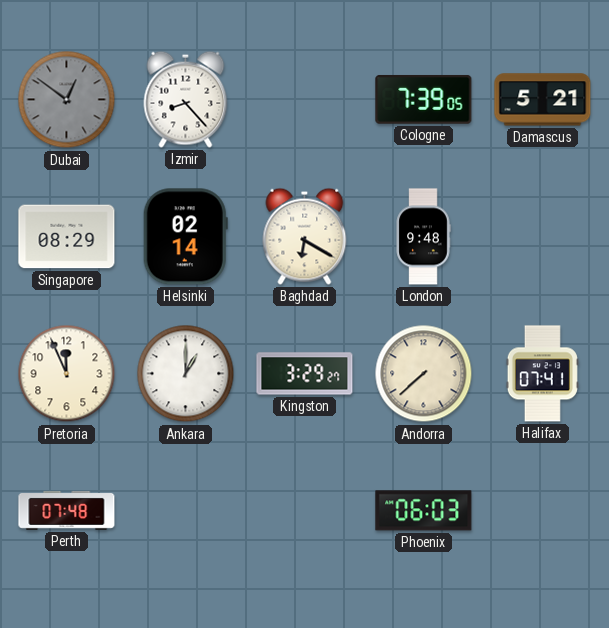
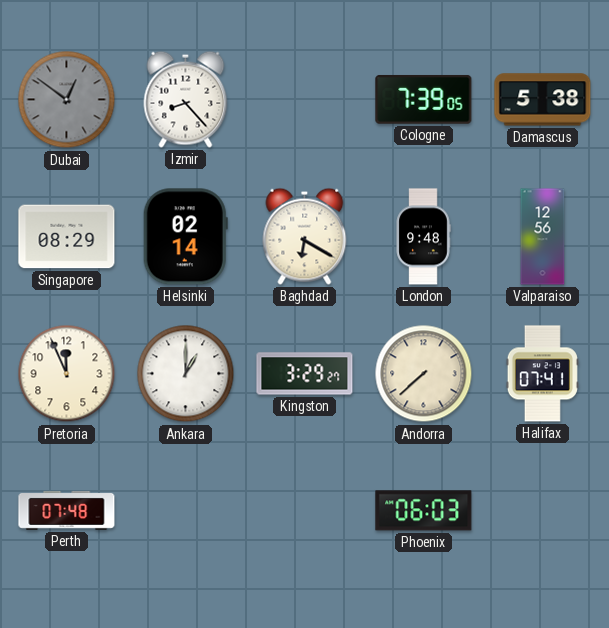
Damascus: 5:21 -> 5:38
Valparaiso: none -> 12:56
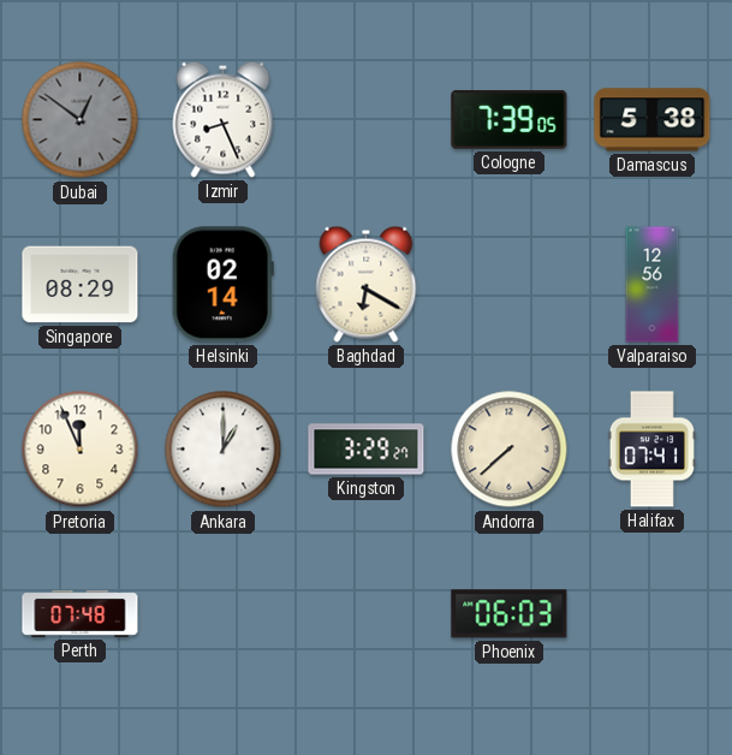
Izmir: 8:23 -> 8:26
London: 9:48 -> none
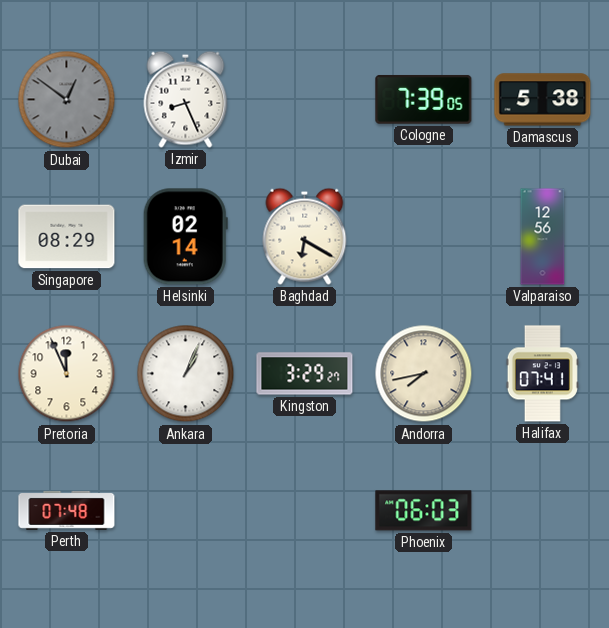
Ankara: 1:00 -> 1:04
Andorra: 7:38 -> 7:43
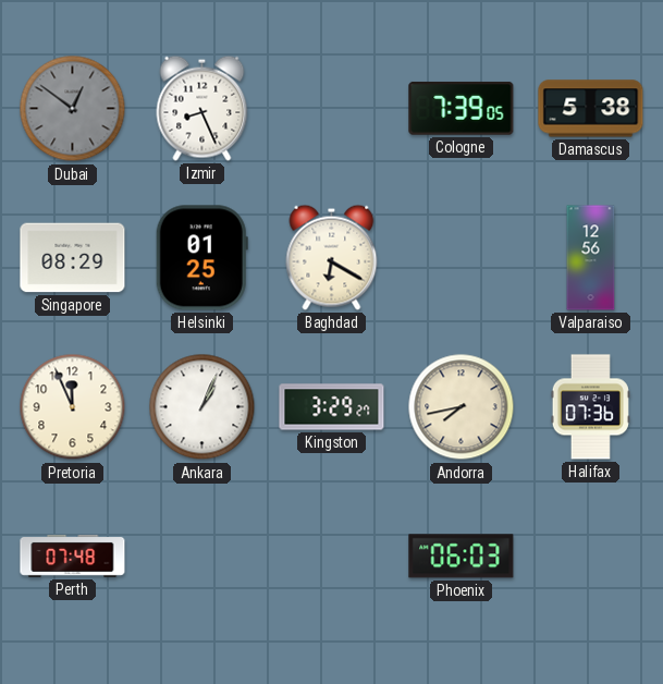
Helsinki: 02:14 -> 01:25
Halifax: 07:41 -> 07:36
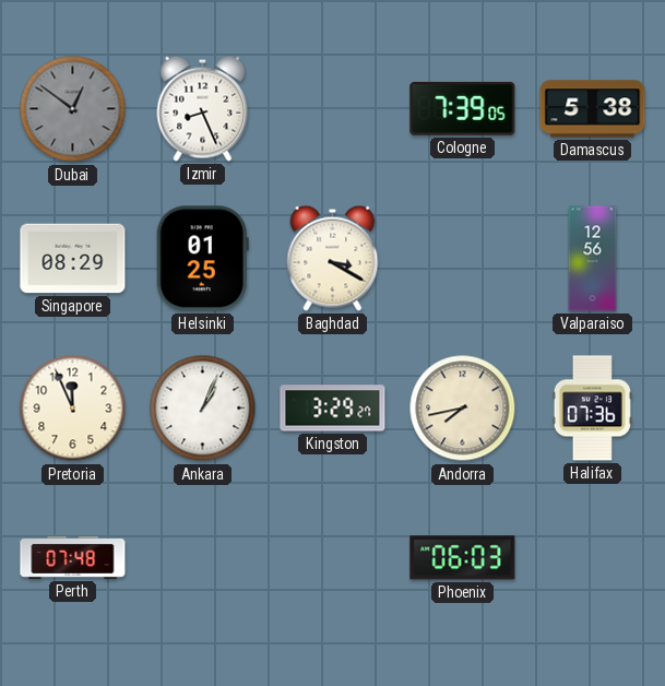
Baghdad: 6:20 -> 3:20
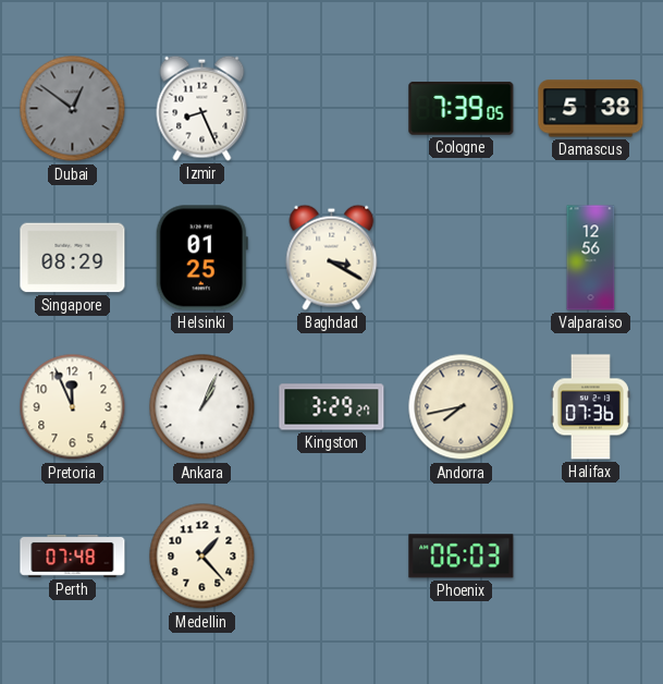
Medellin: none -> 1:23
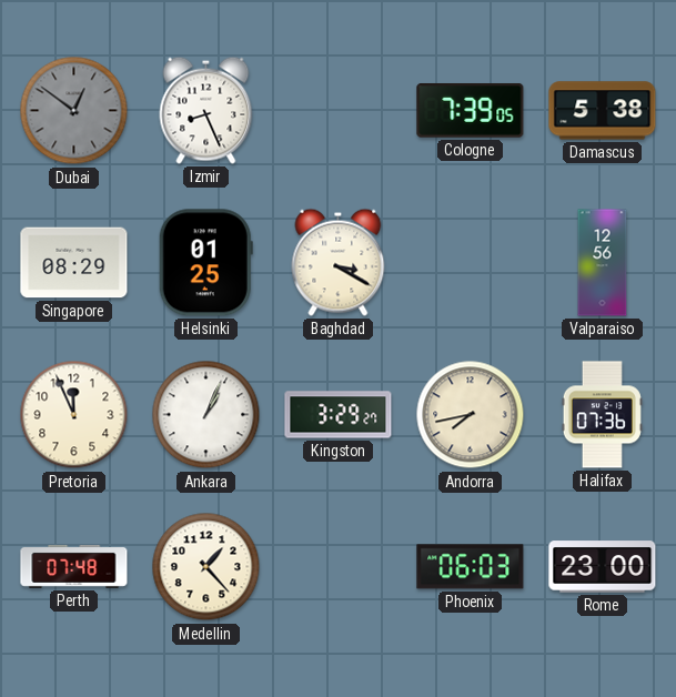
Rome: none -> 23:00
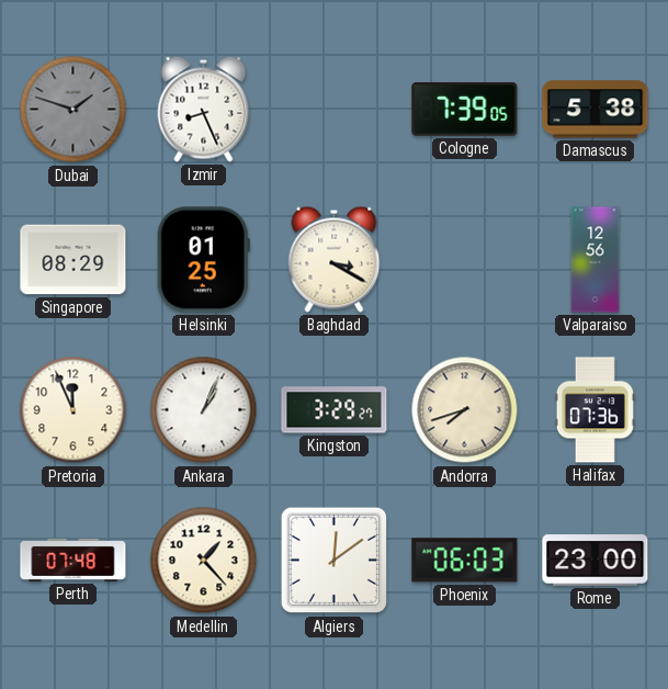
Dubai: 12:51 -> 1:48
Andorra: 7:43 -> 7:42
Algiers: none -> 12:09
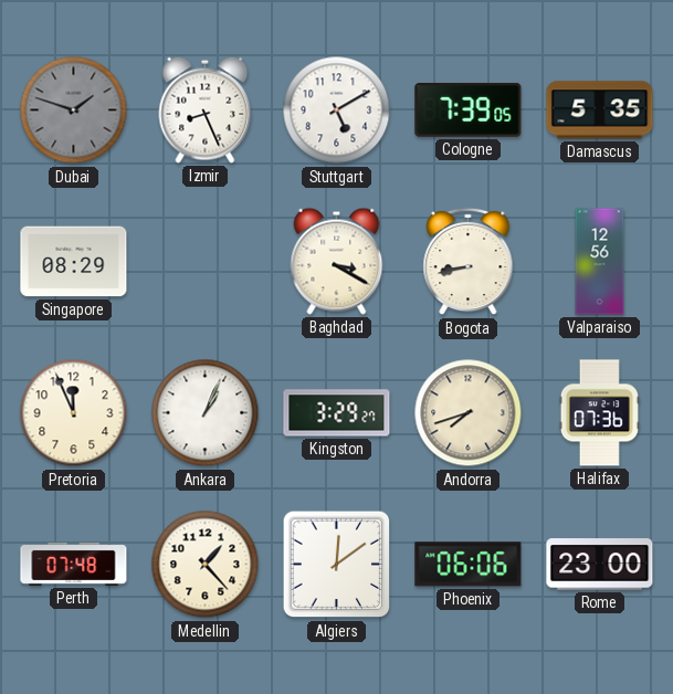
Stuttgart: none -> 5:10
Damascus: 5:38 -> 5:35
Helsinki: 01:25 -> none
Bogota: none -> 8:43
Phoenix: 06:03 -> 06:06
